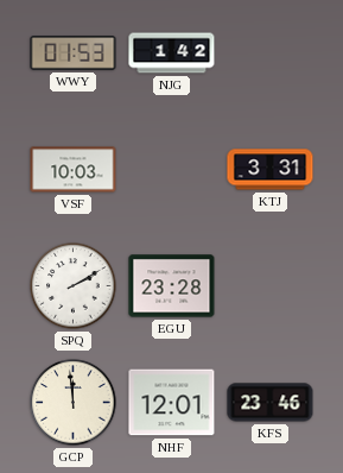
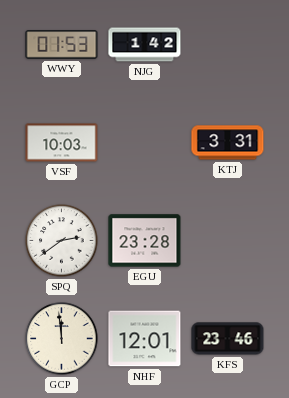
SPQ: 2:10 -> 2:39
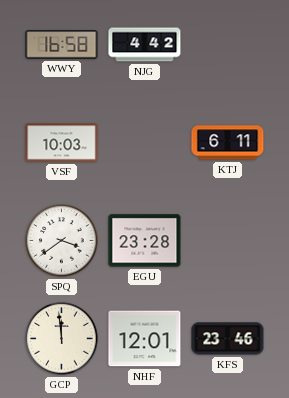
WWY: 01:53 -> 16:58
NJG: 1:42 -> 4:42
KTJ: 3:31 -> 6:11
SPQ: 2:39 -> 3:39
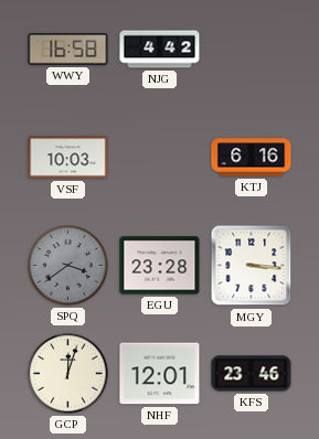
KTJ: 6:11 -> 6:16
SPQ dial: white -> grey
MGY: none -> 3:16
GCP: 11:59 -> 12:03
